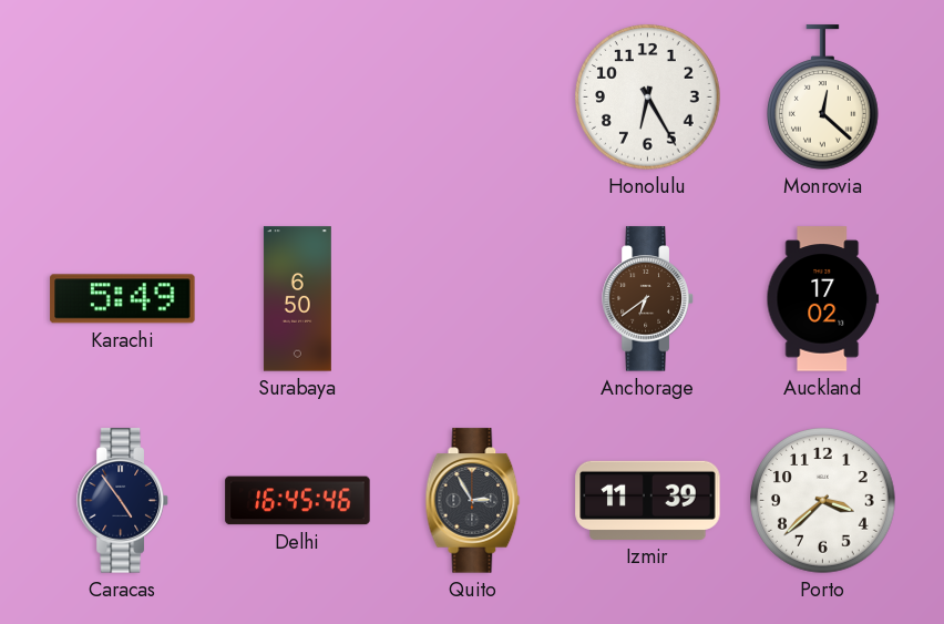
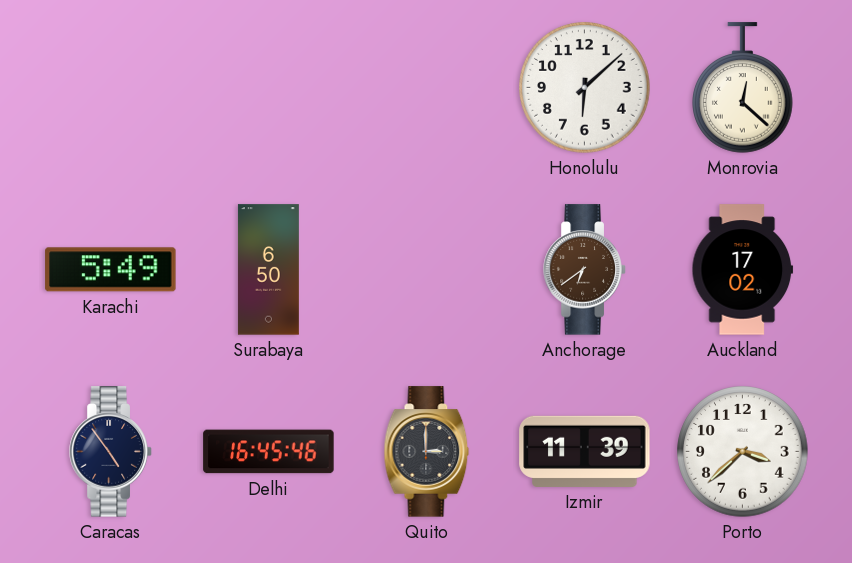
Honolulu: 6:25 -> 6:08
Quito: 2:55 -> 3:00
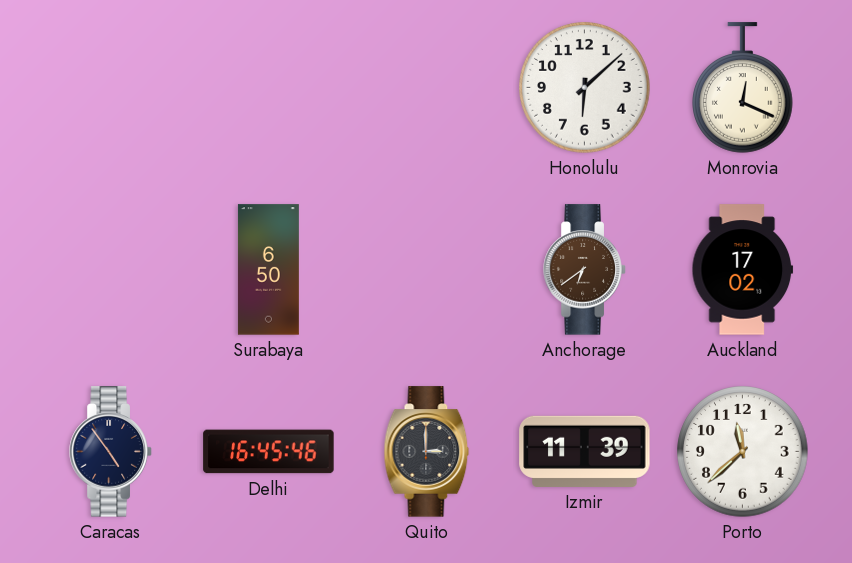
Monrovia: 12:22 -> 12:19
Karachi: 5:49 -> none
Porto: 3:38 -> 11:38
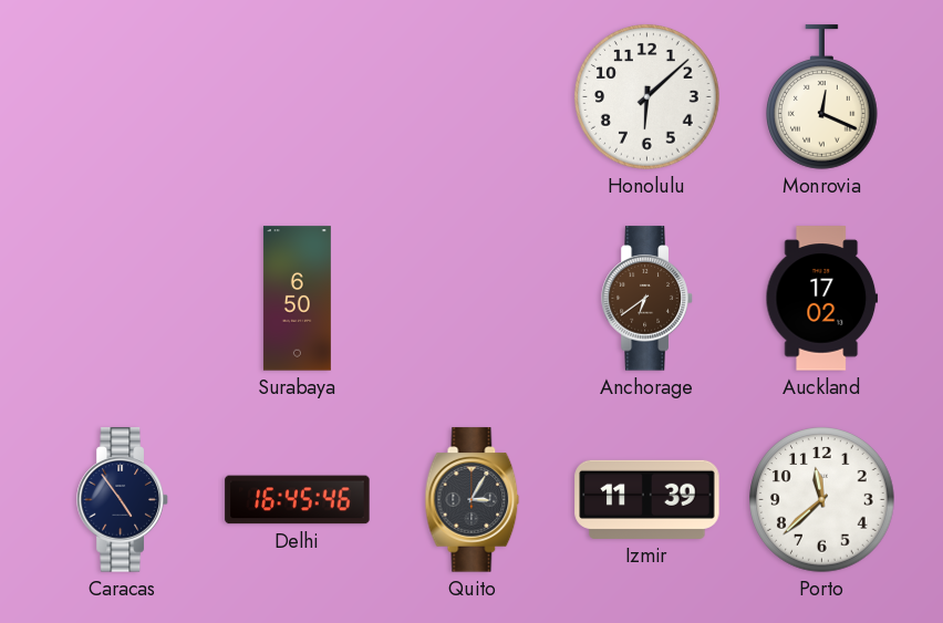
Quito: 3:00 -> 3:05
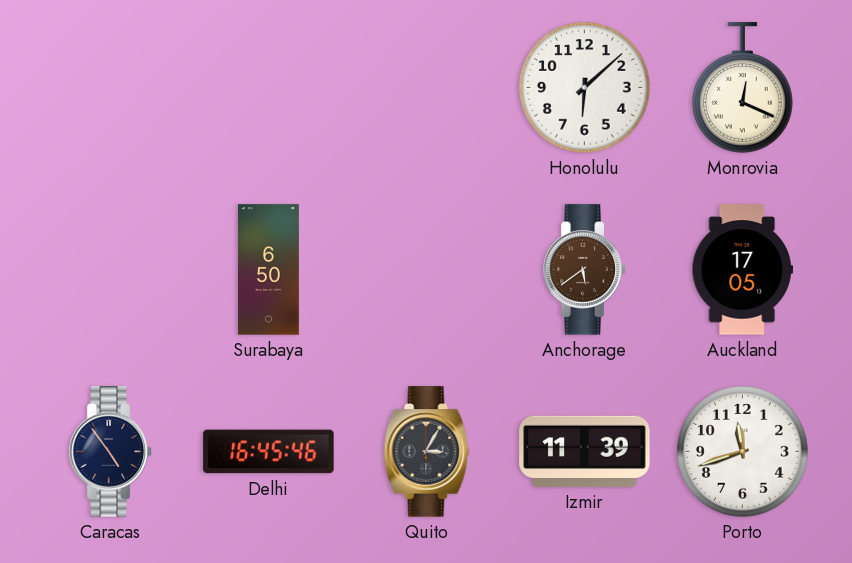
Anchorage: 6:39 -> 5:39
Auckland: 17:02 -> 17:05
Porto: 11:38 -> 11:42
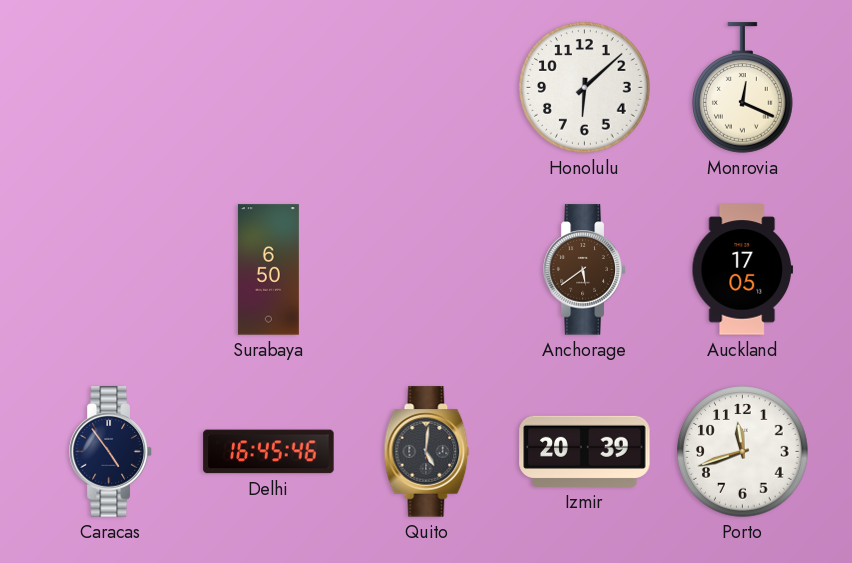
Quito: 3:05 -> 5:01
Izmir: 11:39 -> 20:39
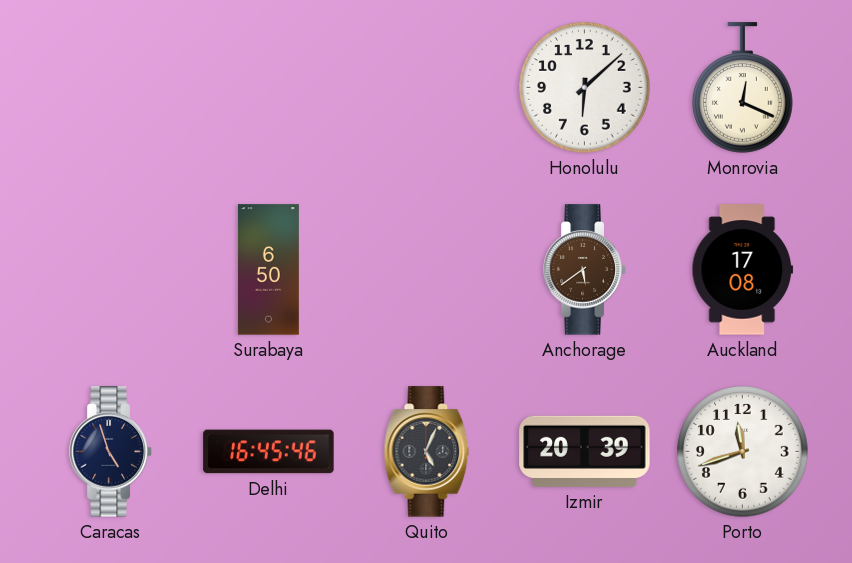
Auckland: 17:05 -> 17:08
Caracas: 4:54 -> 4:57
Quito: 5:01 -> 5:04
